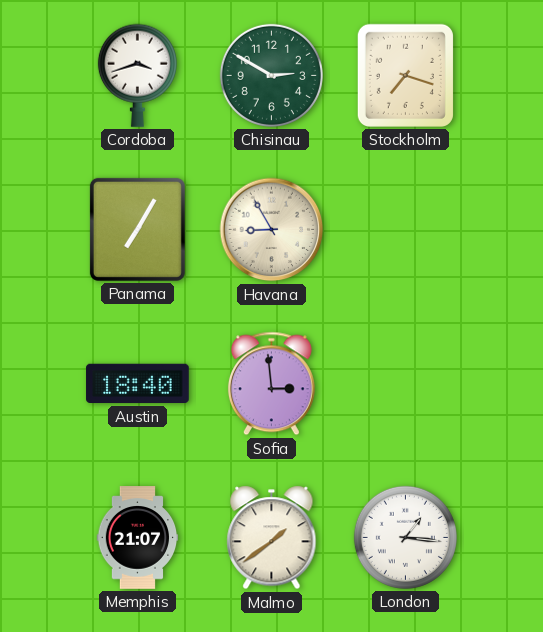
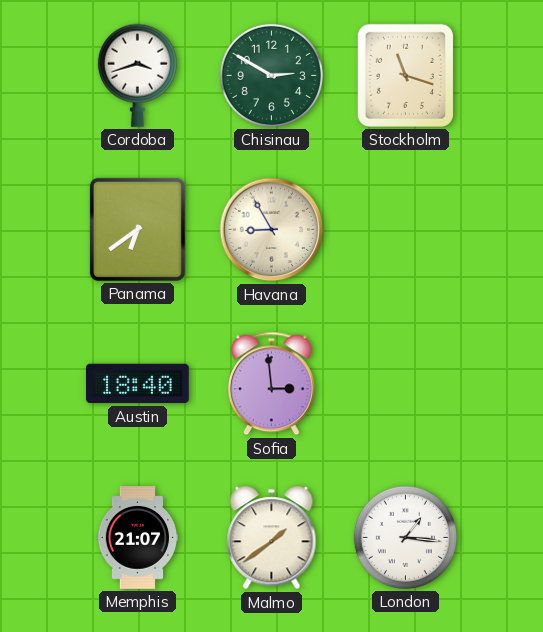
Stockholm: 7:18 -> 11:18
Panama: 7:05 -> 6:39
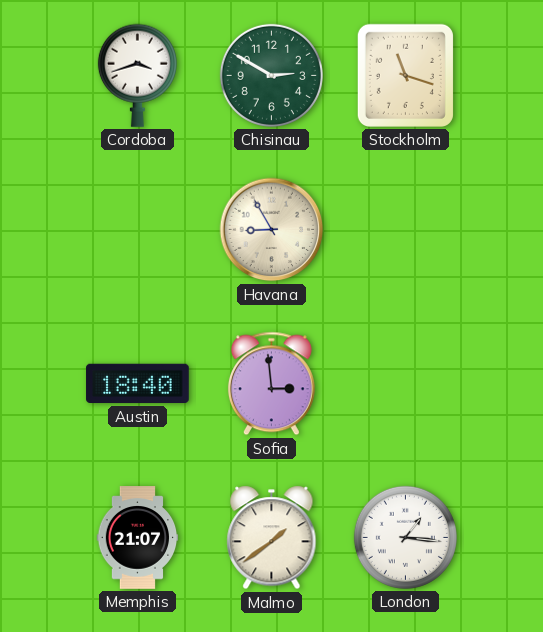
Panama: 6:39 -> none
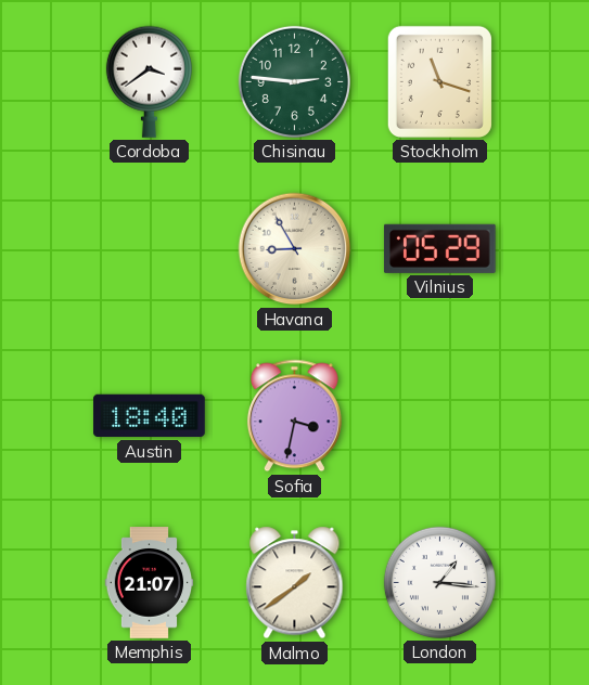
Cordoba: 3:42 -> 3:39
Chisinau: 2:50 -> 2:46
Vilnius: none -> 05:29
Sofia: 2:59 -> 3:32
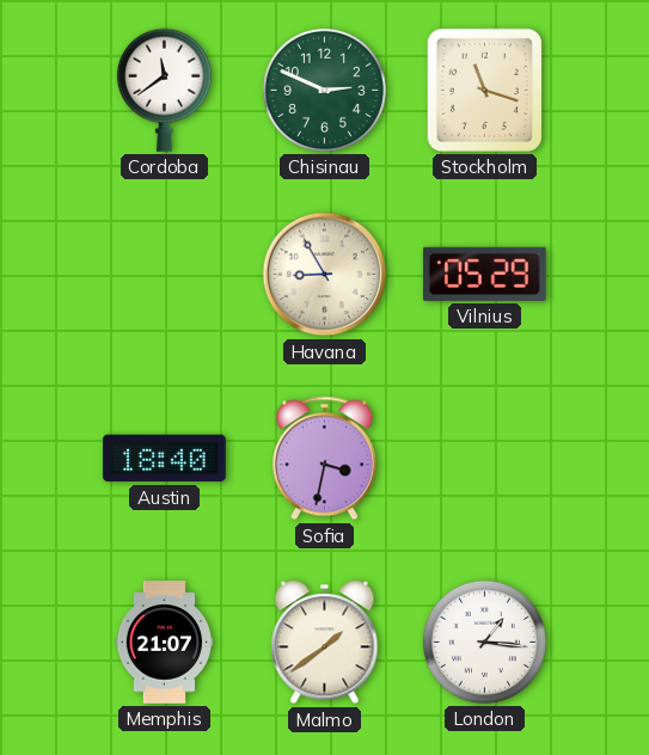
Cordoba: 3:39 -> 11:39
Chisinau: 2:46 -> 2:49
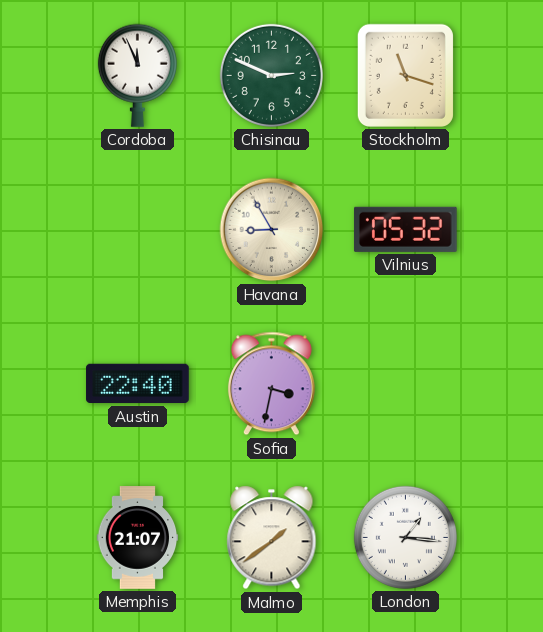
Cordoba: 11:39 -> 11:56
Vilnius: 05:29 -> 05:32
Austin: 18:40 -> 22:40
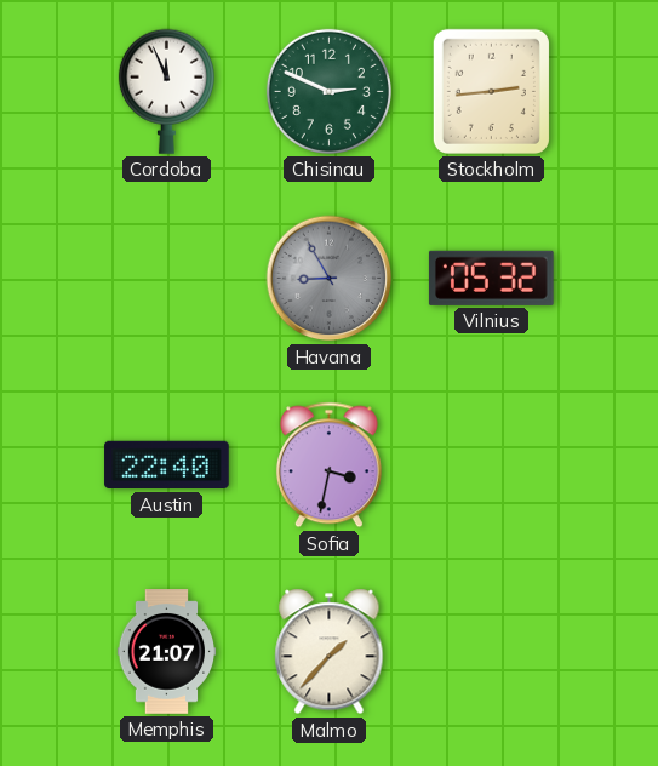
Stockholm: 11:18 -> 2:44
Havana dial: cream -> grey
Malmo: 1:39 -> 1:37
London: 1:16 -> none
